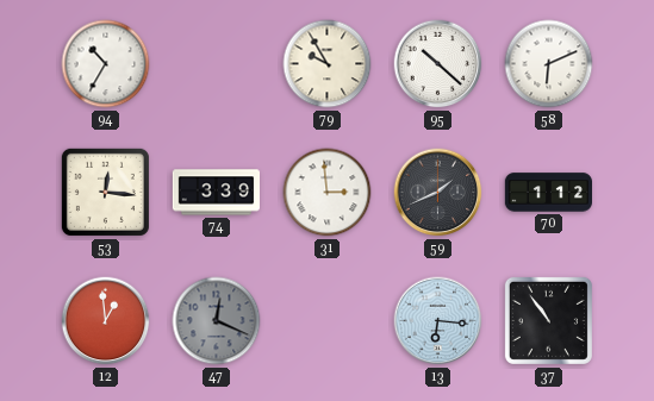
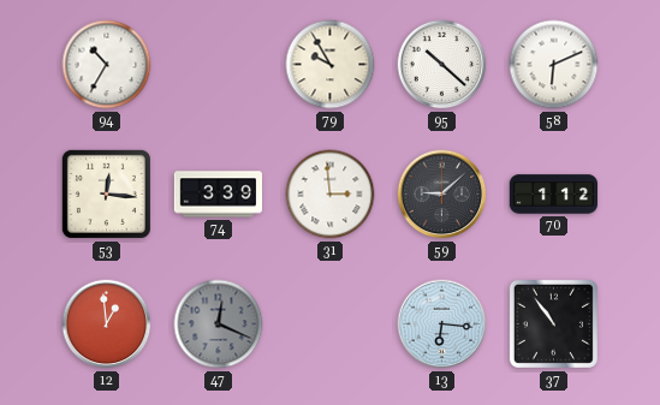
59: 1:41 -> 9:08
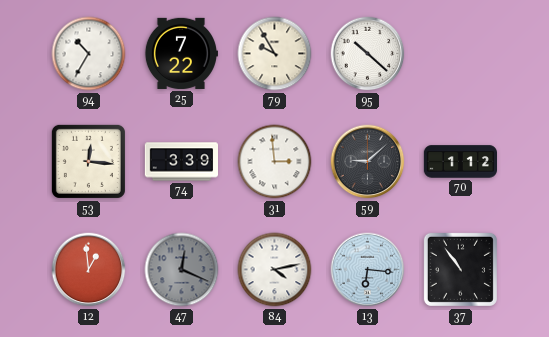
25: none -> 7:22
58: 6:11 -> none
84: none -> 4:13
